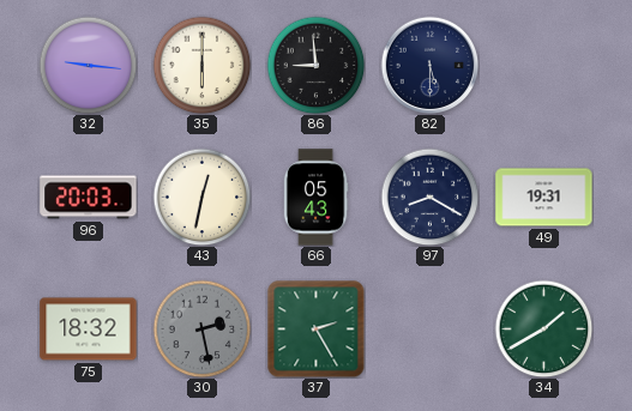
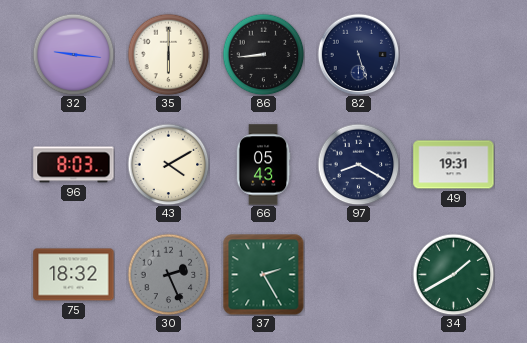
86: 8:59 -> 8:44
82: 5:30 -> 5:27
96: 20:03 -> 8:03
43: 12:32 -> 4:10
30: 2:28 -> 2:26
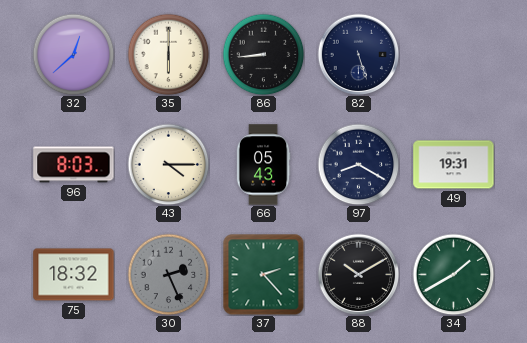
32: 9:16 -> 12:38
43: 4:10 -> 4:15
37: 2:25 -> 2:23
88: none -> 10:10
